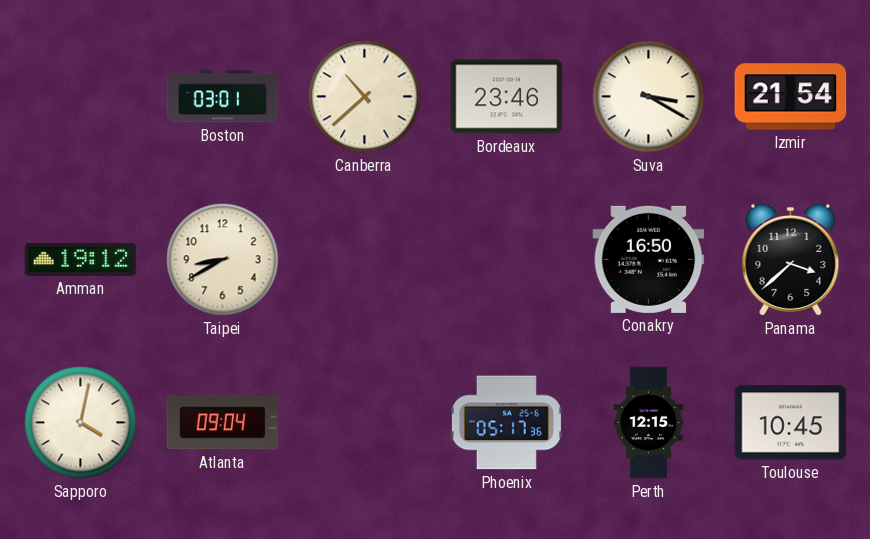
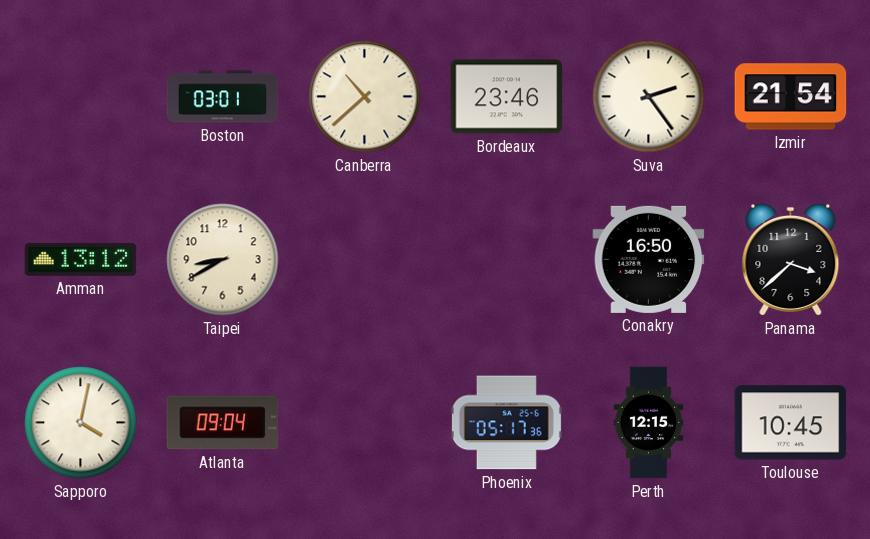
Suva: 3:20 -> 2:24
Amman: 19:12 -> 13:12
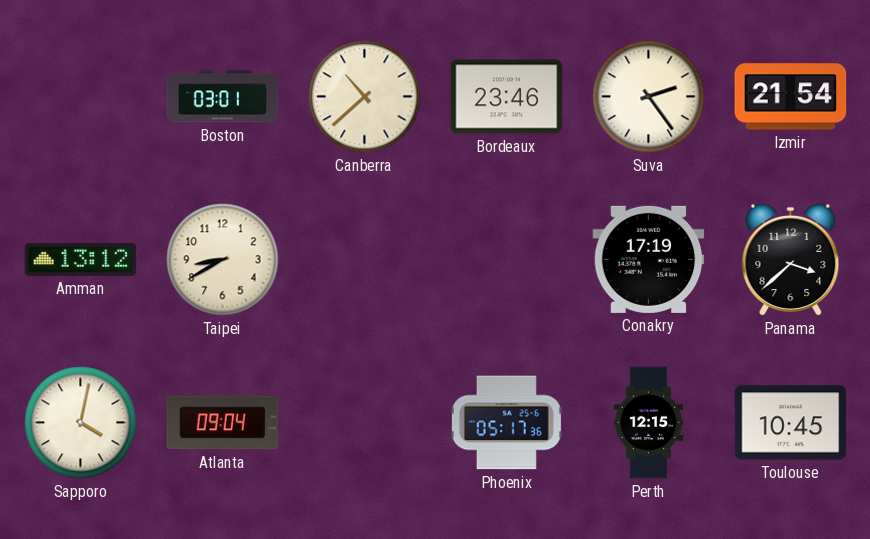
Conakry: 16:50 -> 17:19
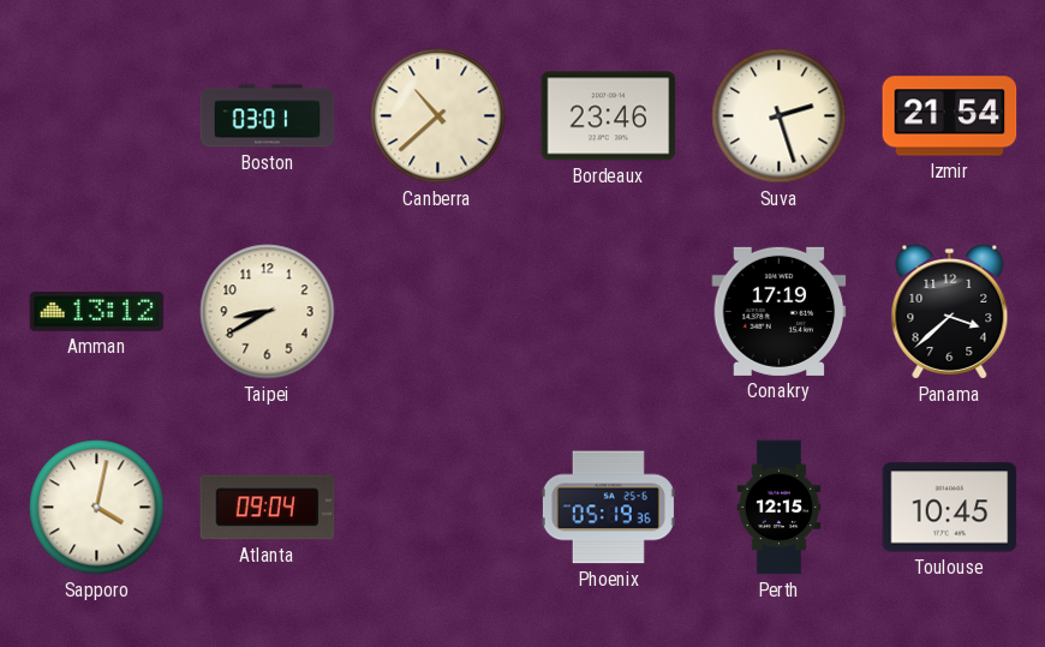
Suva: 2:24 -> 2:27
Phoenix: 05:17 -> 05:19
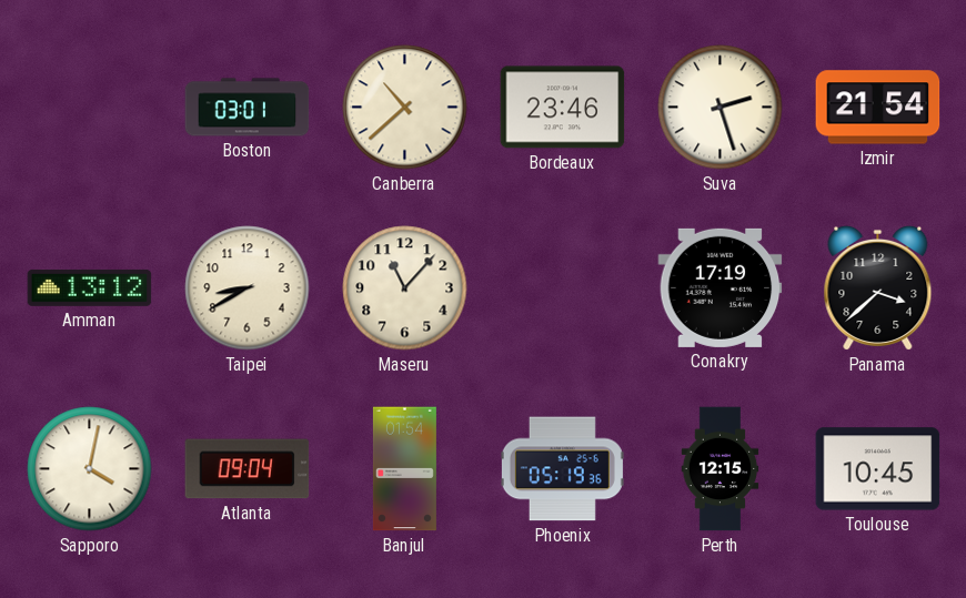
Maseru: none -> 11:07
Banjul: none -> 01:54
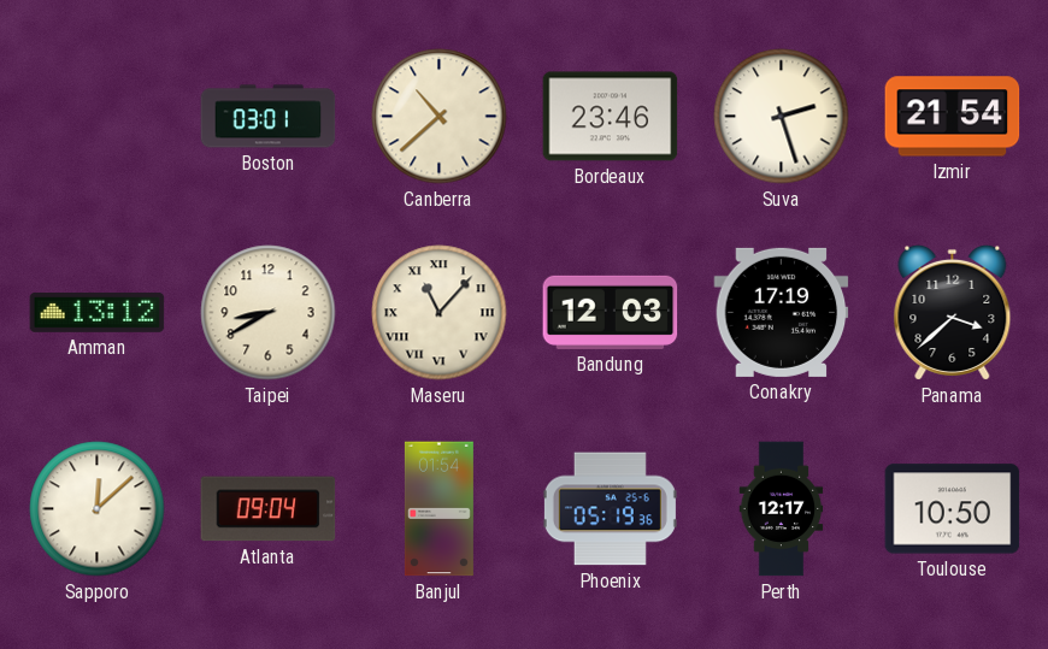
Maseru numerals: Arabic -> Roman
Bandung: none -> 12:03
Sapporo: 4:02 -> 12:08
Perth: 12:15 -> 12:17
Toulouse: 10:45 -> 10:50
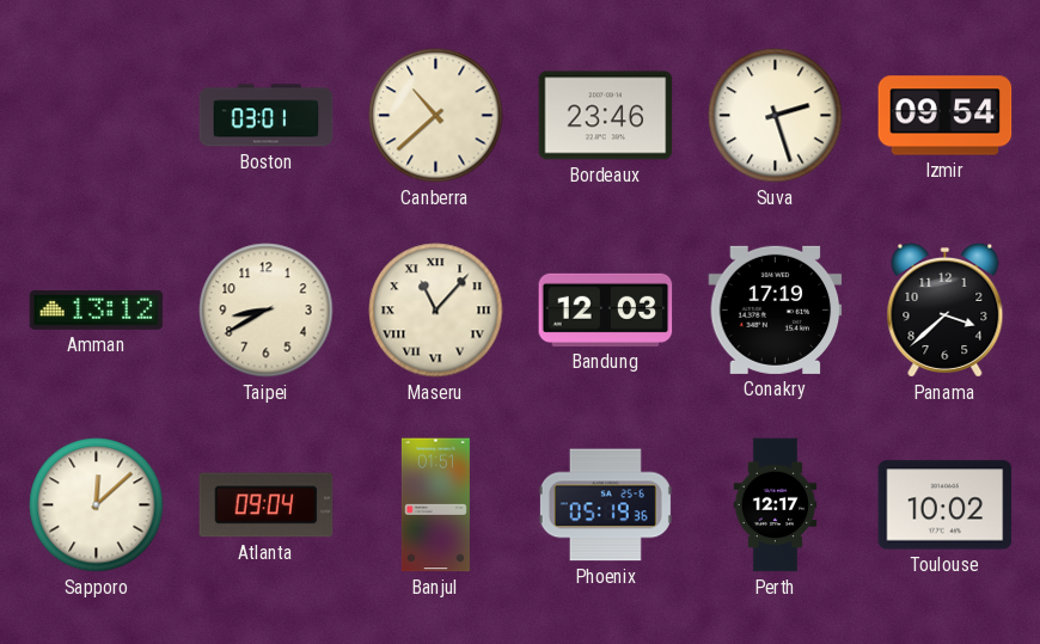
Izmir: 21:54 -> 09:54
Banjul: 01:54 -> 01:51
Toulouse: 10:50 -> 10:02
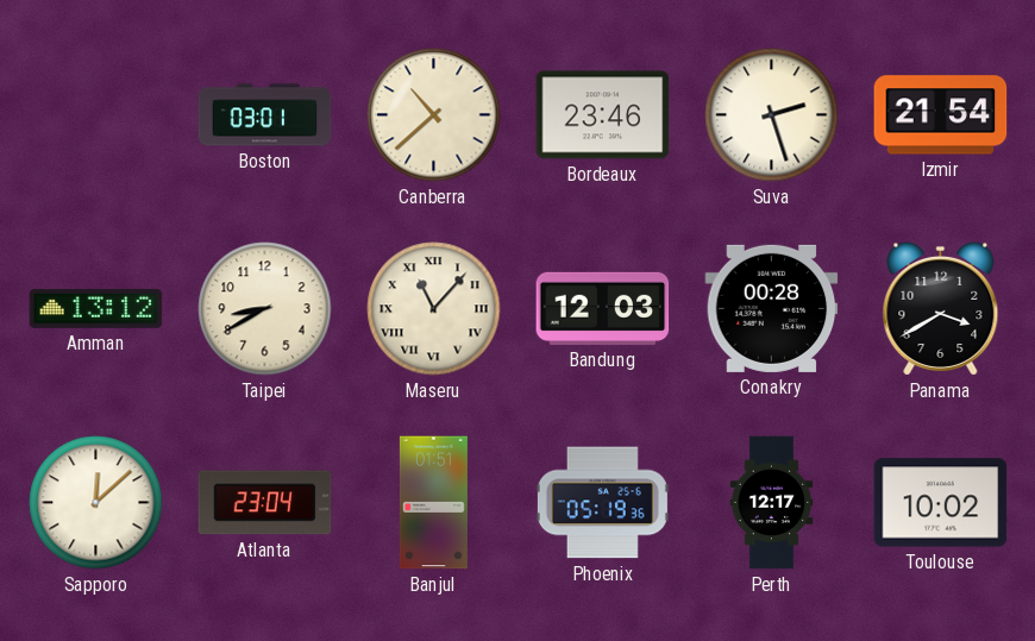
Izmir: 09:54 -> 21:54
Conakry: 17:19 -> 00:28
Panama: 3:38 -> 3:40
Atlanta: 09:04 -> 23:04
